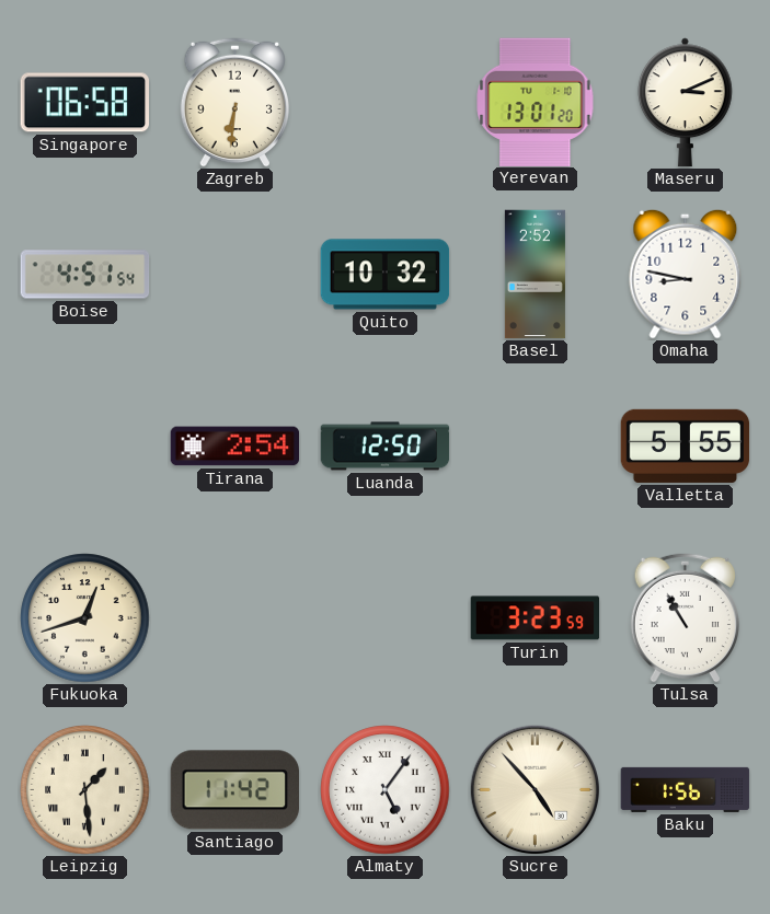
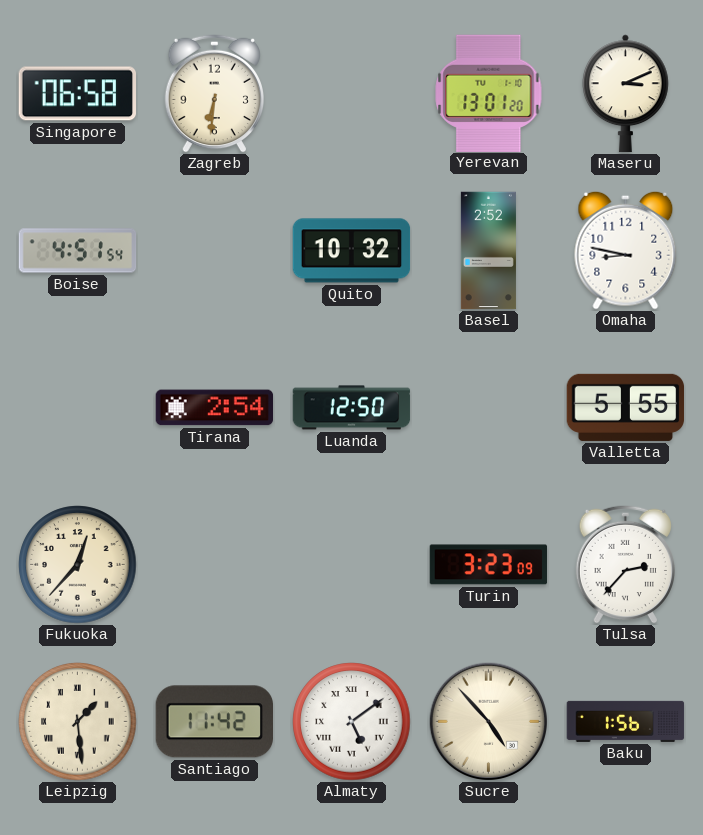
Fukuoka: 12:42 -> 12:37
Turin: 3:23:59 -> 3:23:09
Tulsa: 10:55 -> 2:37
Almaty: 5:06 -> 5:09
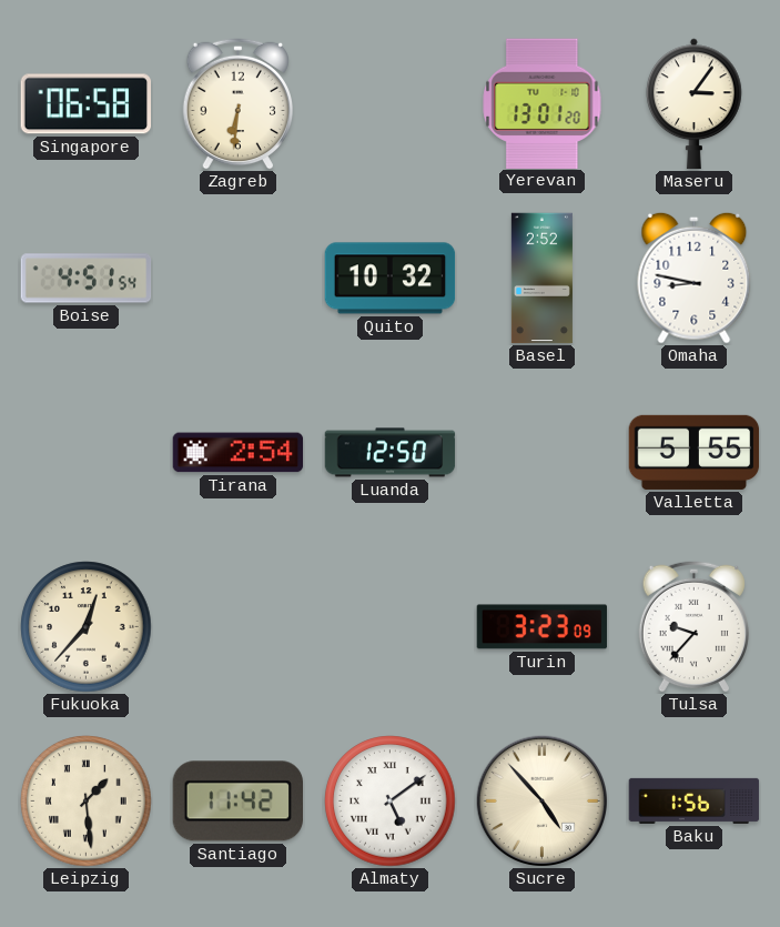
Maseru: 3:11 -> 3:06
Tulsa: 2:37 -> 9:37
